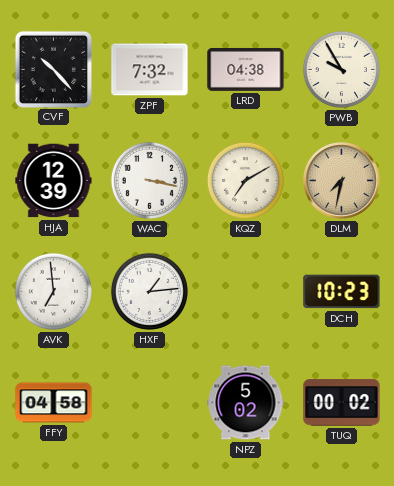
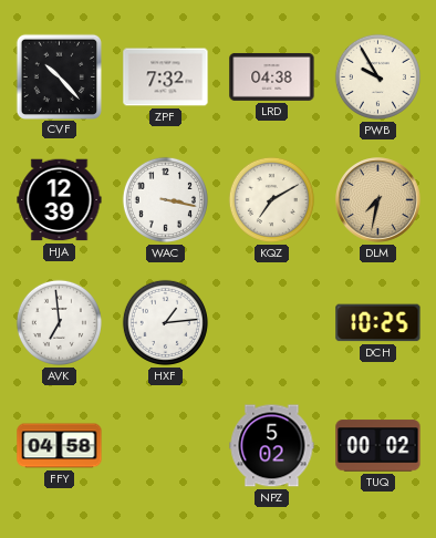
DCH: 10:23 -> 10:25
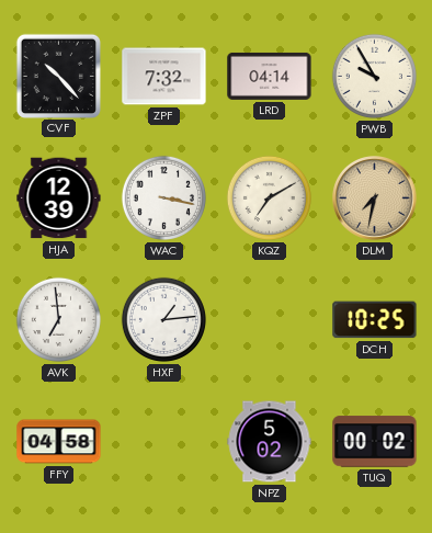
LRD: 04:38 -> 04:14
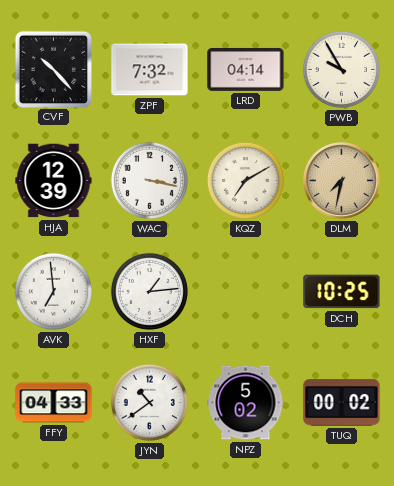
FFY: 04:58 -> 04:33
JYN: none -> 10:39
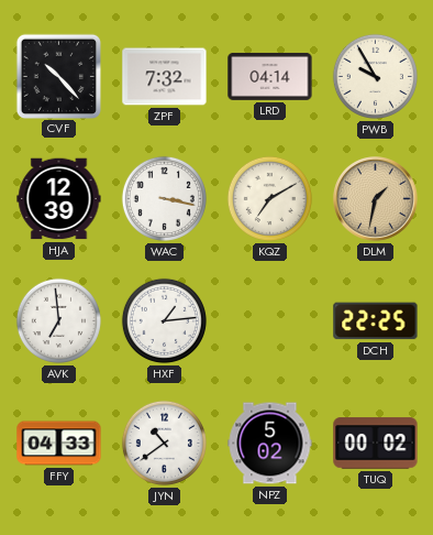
DLM: 7:32 -> 1:32
DCH: 10:25 -> 22:25
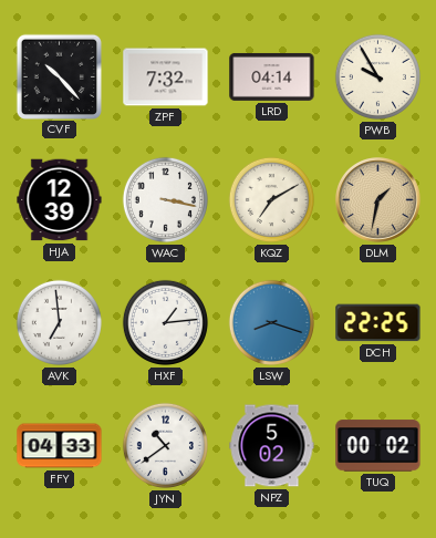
LSW: none -> 8:18
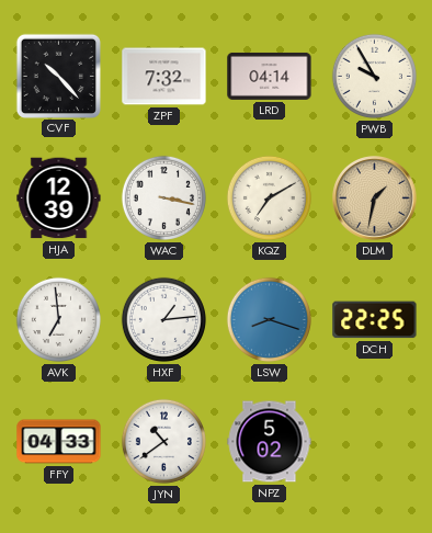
TUQ: 00:02 -> none
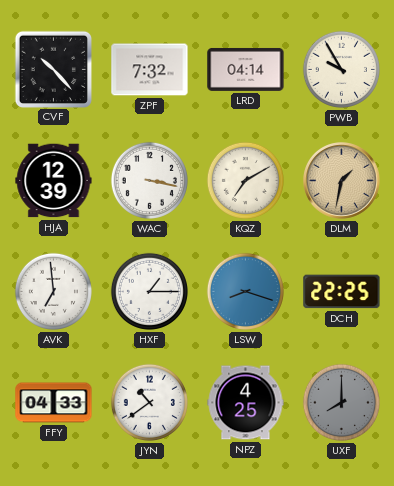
HXF: 1:14 -> 1:15
NPZ: 5:02 -> 4:25
UXF: none -> 8:00
